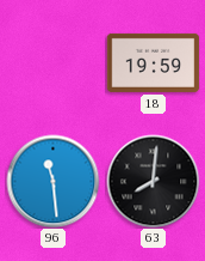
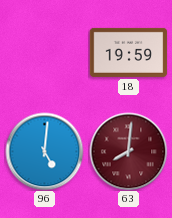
96: 11:29 -> 5:01
63 dial: black -> burgundy
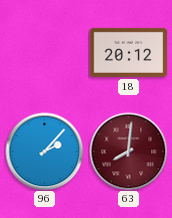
18: 19:59 -> 20:12
96: 5:01 -> 2:07
